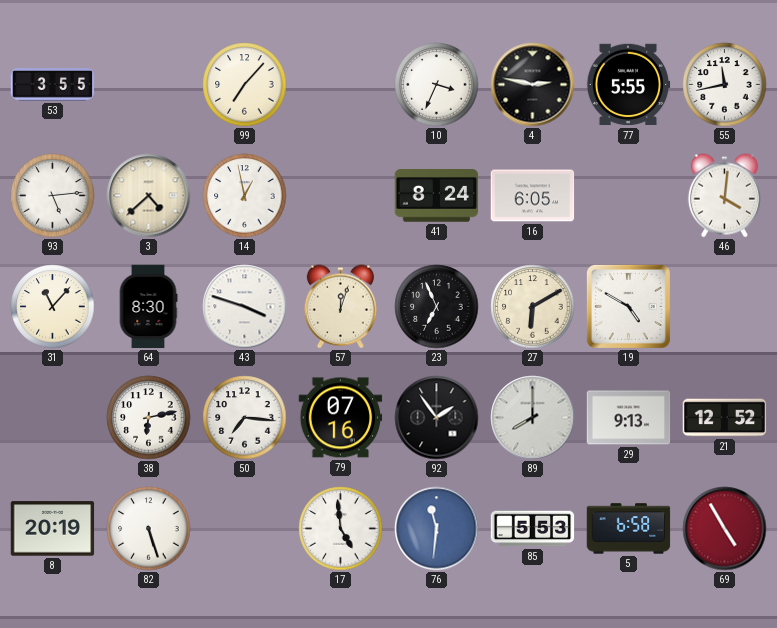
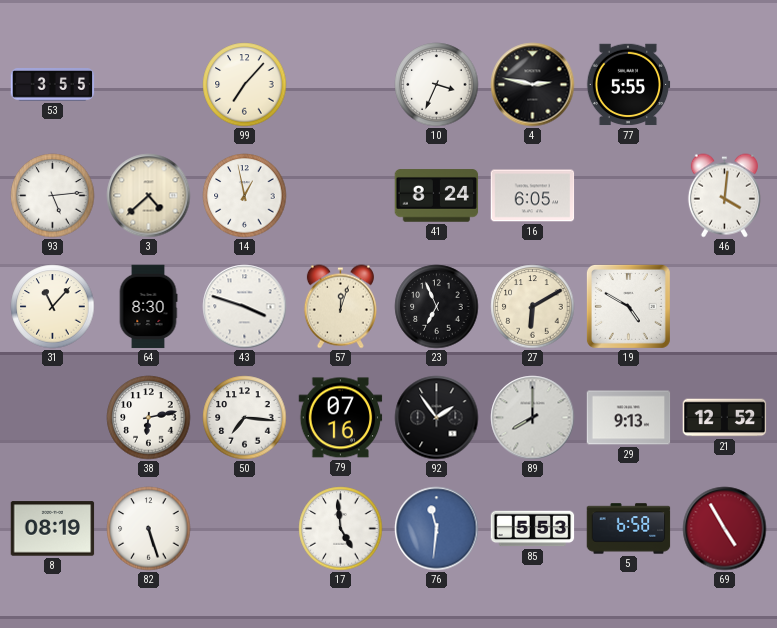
55: 11:43 -> none
8: 20:19 -> 08:19
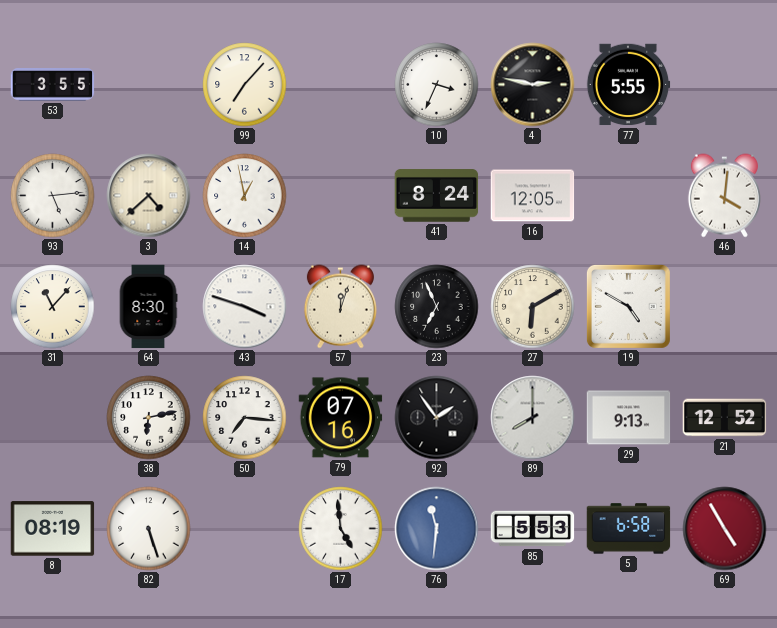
16: 6:05 -> 12:05
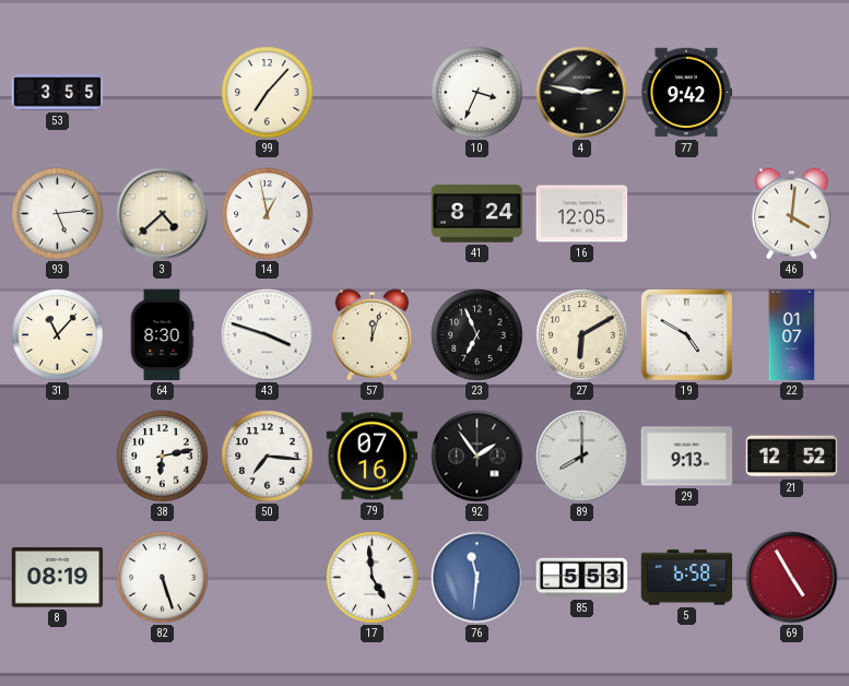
77: 5:55 -> 9:42
22: none -> 01:07
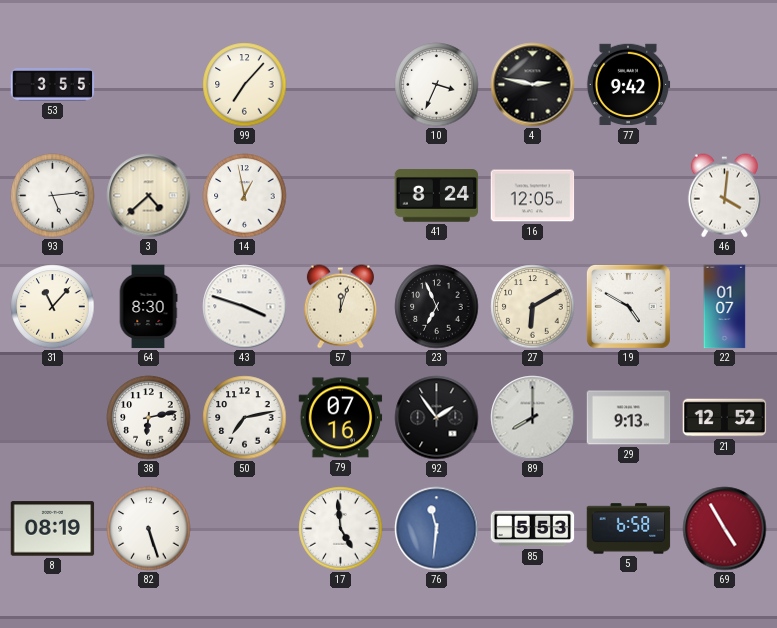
50: 7:16 -> 7:13
